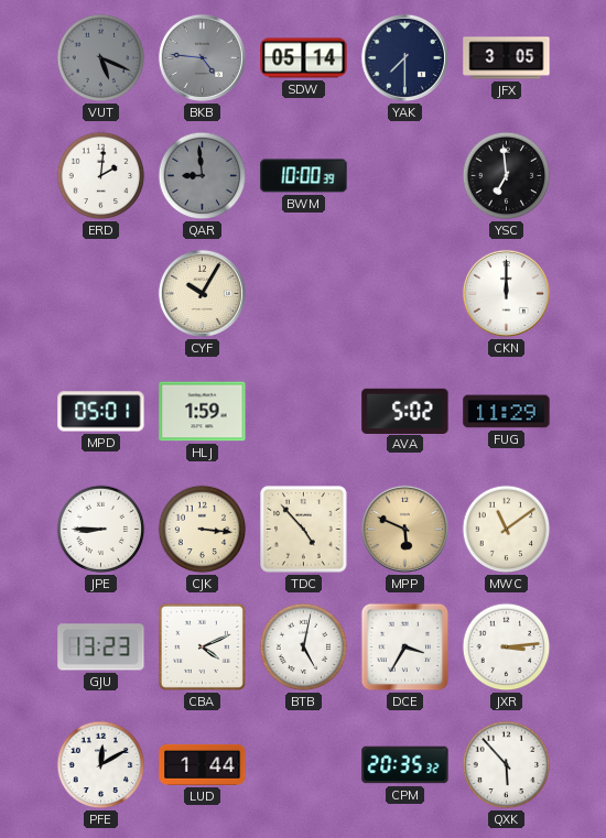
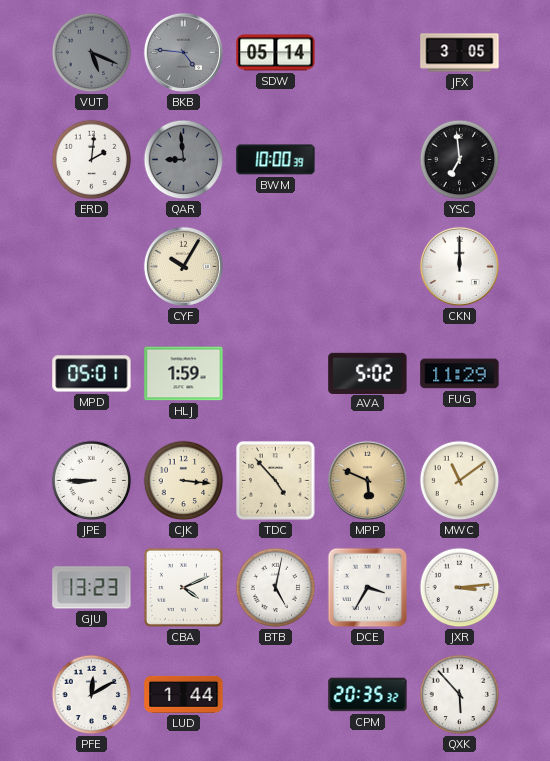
YAK: 7:30 -> none
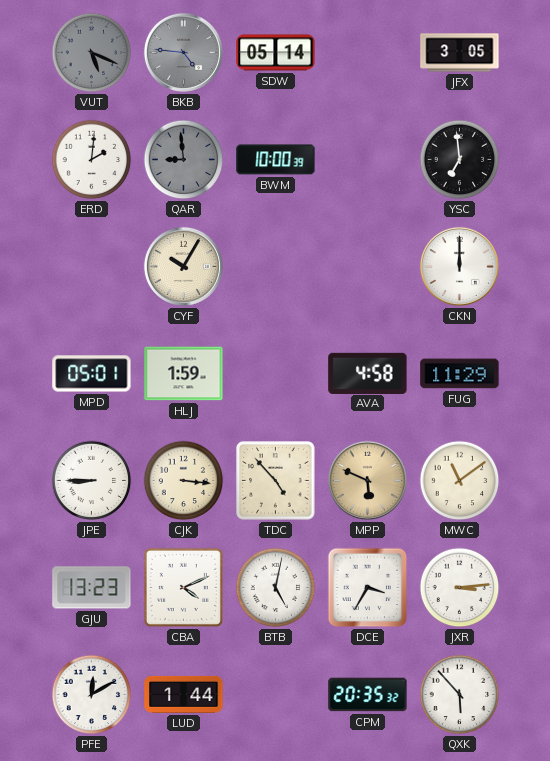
AVA: 5:02 -> 4:58
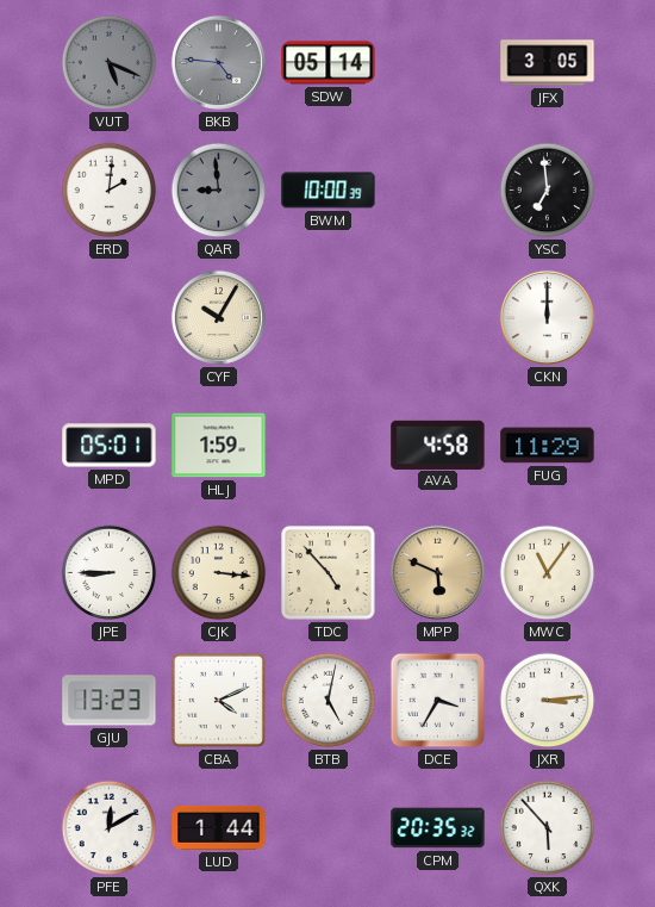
MWC: 11:09 -> 11:06
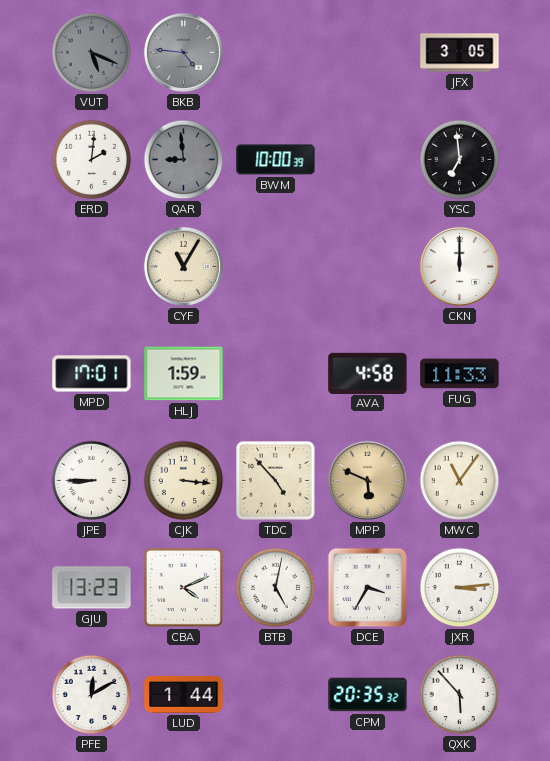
SDW: 05:14 -> none
CYF: 10:05 -> 11:05
MPD: 05:01 -> 17:01
FUG: 11:29 -> 11:33
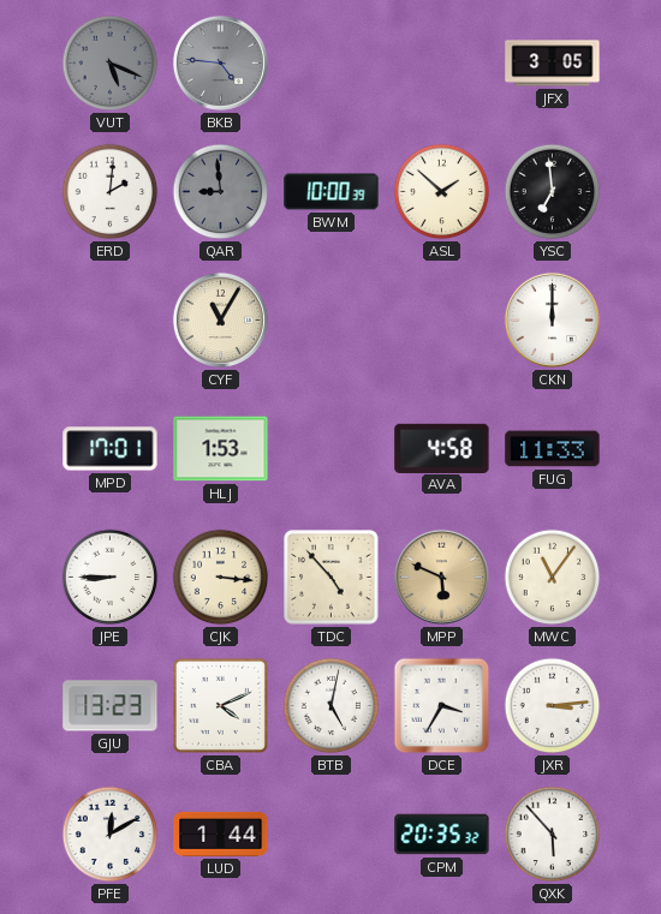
ASL: none -> 1:52
HLJ: 1:59 -> 1:53
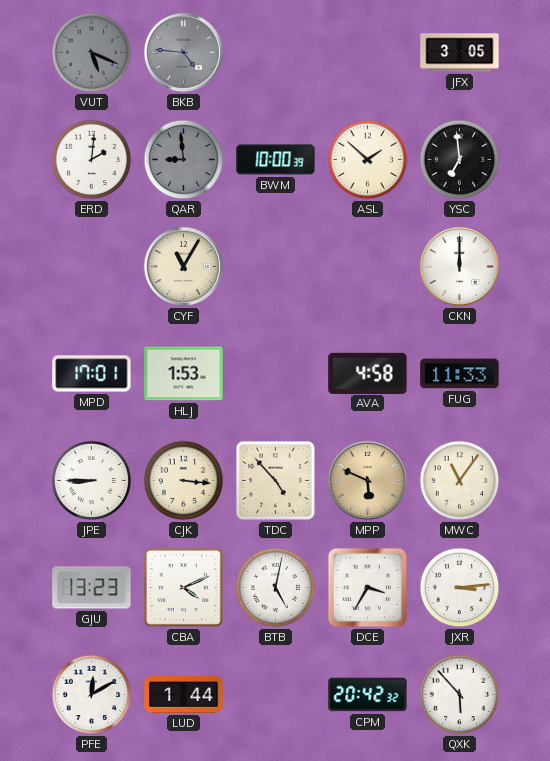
CPM: 20:35 -> 20:42
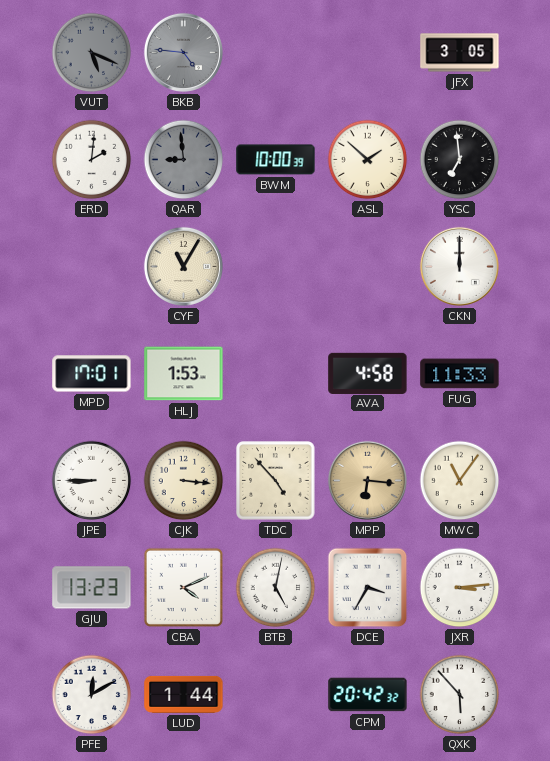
MPP: 5:49 -> 6:16
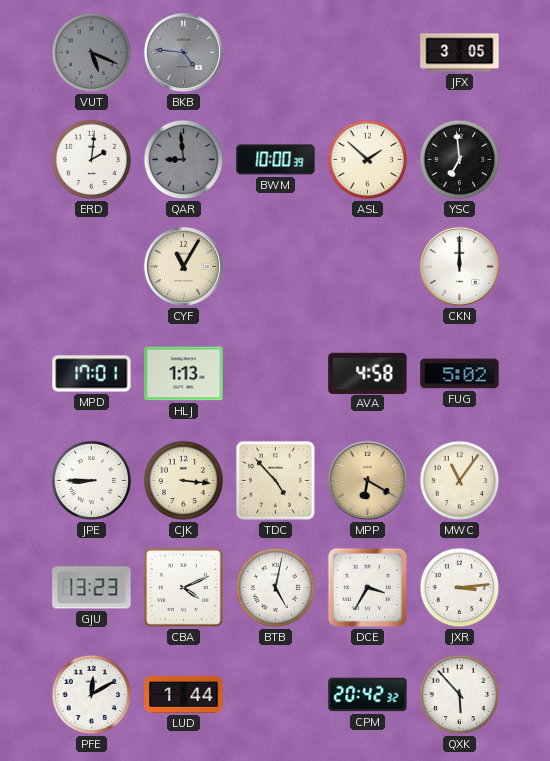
HLJ: 1:53 -> 1:13
FUG: 11:33 -> 5:02
MPP: 6:16 -> 6:20
